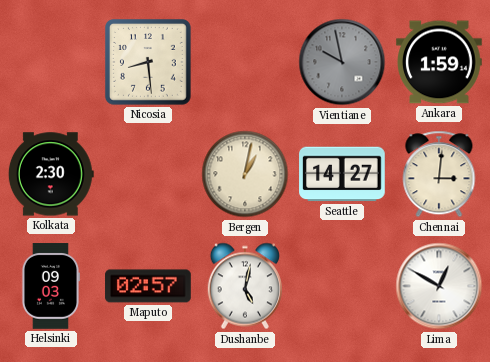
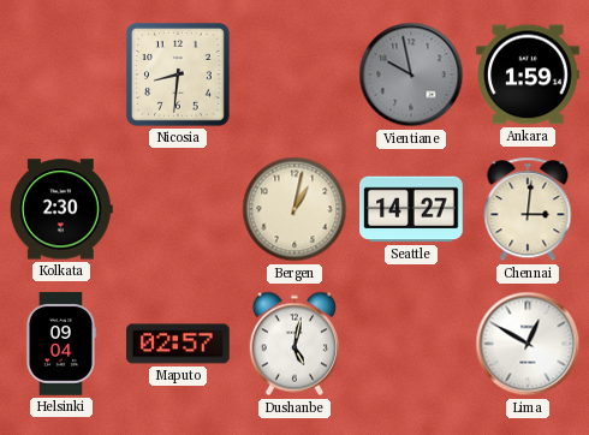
Nicosia: 8:29 -> 8:31
Helsinki: 09:03 -> 09:04
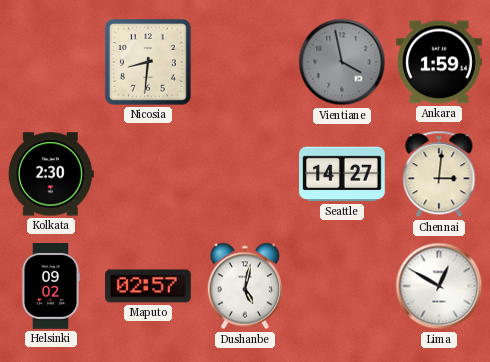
Vientiane: 9:58 -> 3:58
Bergen: 1:02 -> none
Helsinki: 09:04 -> 09:02
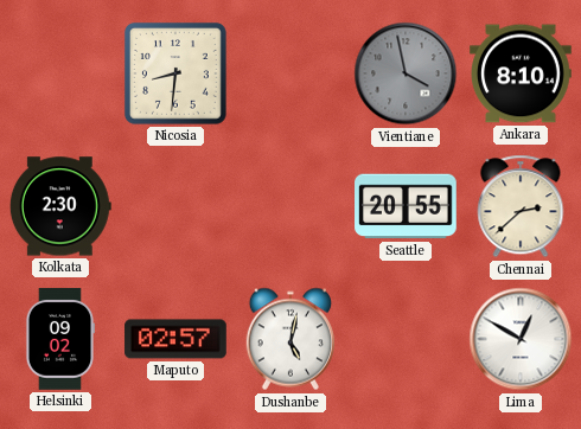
Ankara: 1:59 -> 8:10
Seattle: 14:27 -> 20:55
Chennai: 3:01 -> 2:38
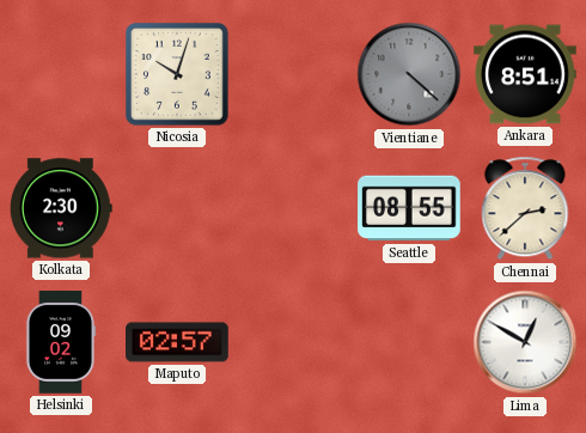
Nicosia: 8:31 -> 10:03
Vientiane: 3:58 -> 4:22
Ankara: 8:10 -> 8:51
Seattle: 20:55 -> 08:55
Dushanbe: 5:02 -> none
